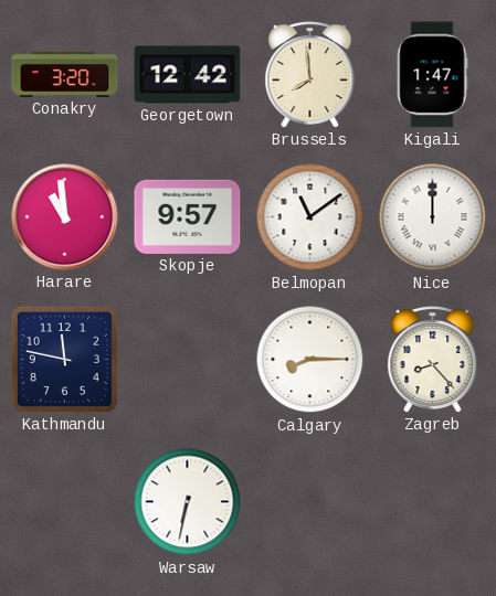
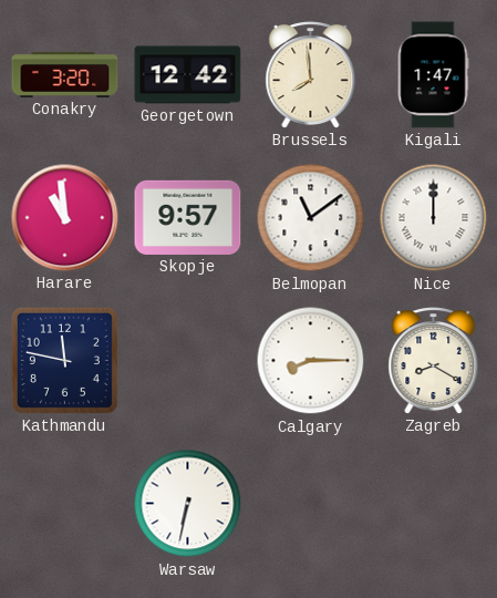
Zagreb: 8:23 -> 8:20
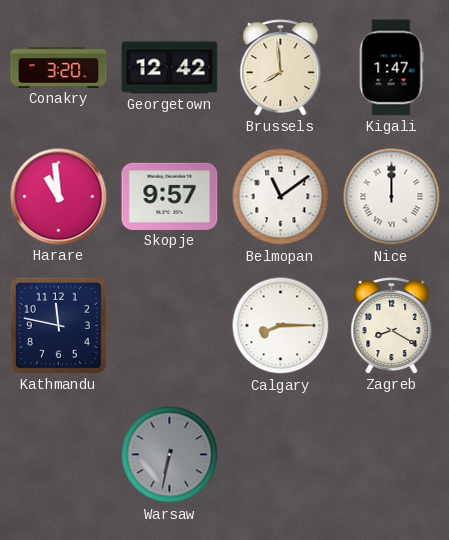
Warsaw dial: white -> grey
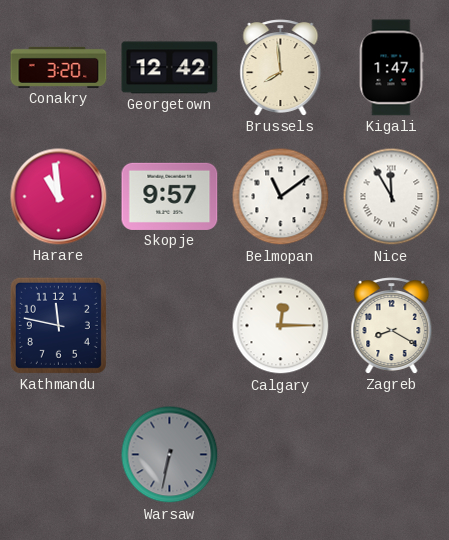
Nice: 12:00 -> 11:55
Calgary: 8:15 -> 12:15
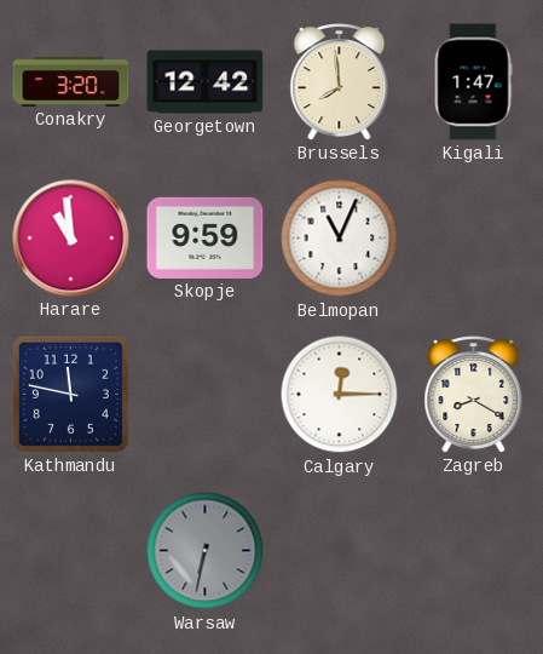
Skopje: 9:57 -> 9:59
Belmopan: 11:09 -> 11:04
Nice: 11:55 -> none
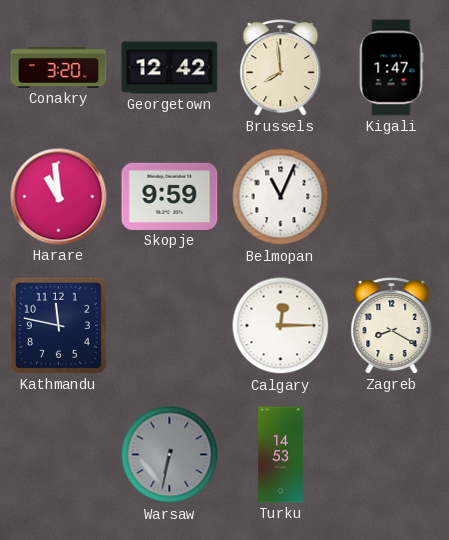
Turku: none -> 14:53
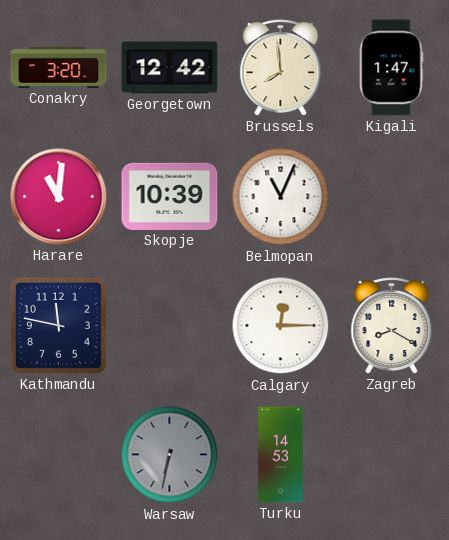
Harare: 10:59 -> 11:01
Skopje: 9:59 -> 10:39
